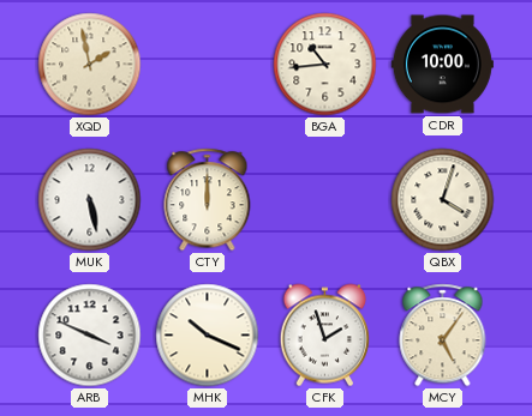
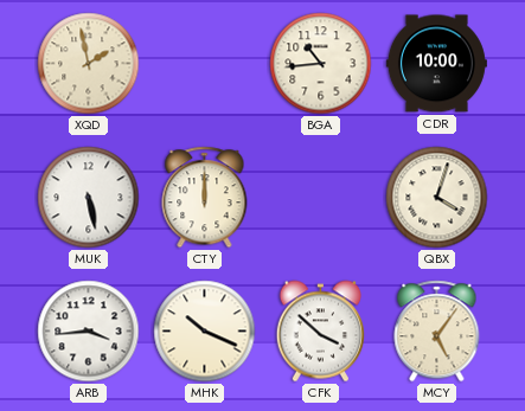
ARB: 3:49 -> 3:44
CFK: 1:57 -> 3:52
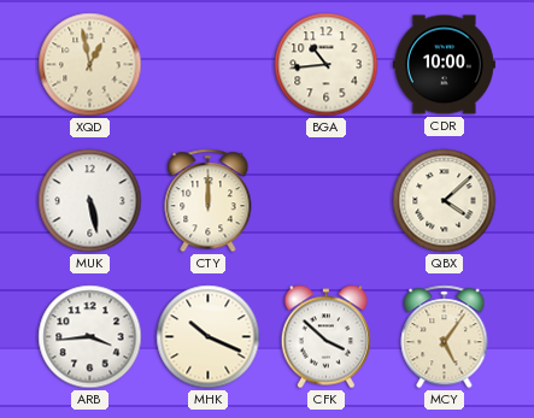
XQD: 1:58 -> 12:58
QBX: 4:03 -> 4:08
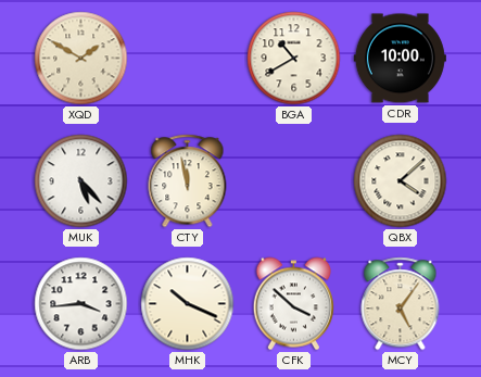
XQD: 12:58 -> 1:50
BGA: 10:44 -> 10:40
MUK: 5:28 -> 5:23
CTY: 12:00 -> 11:58
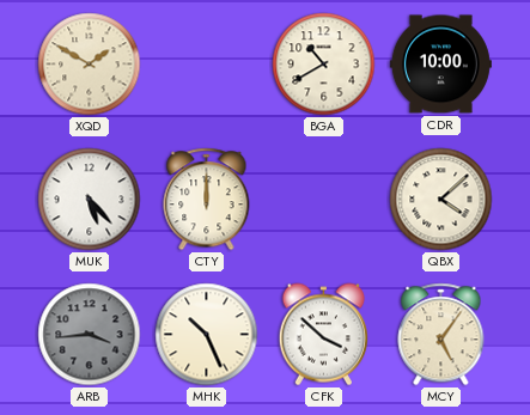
CTY: 11:58 -> 12:00
ARB dial: white -> grey
MHK: 10:19 -> 10:26
